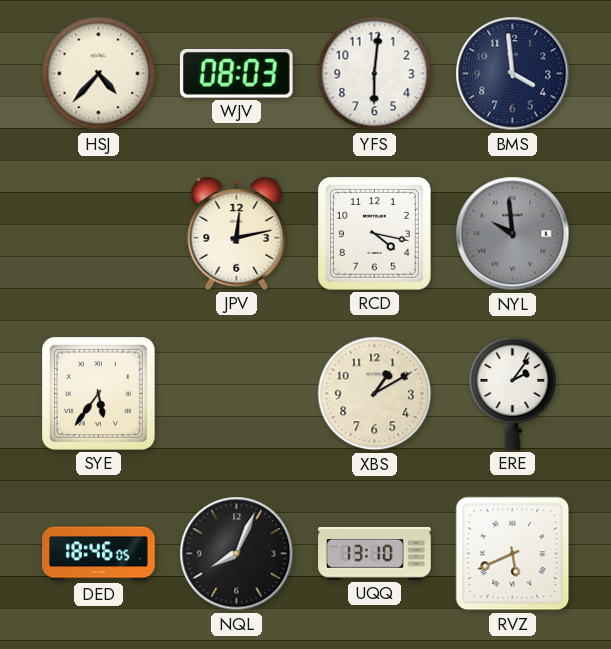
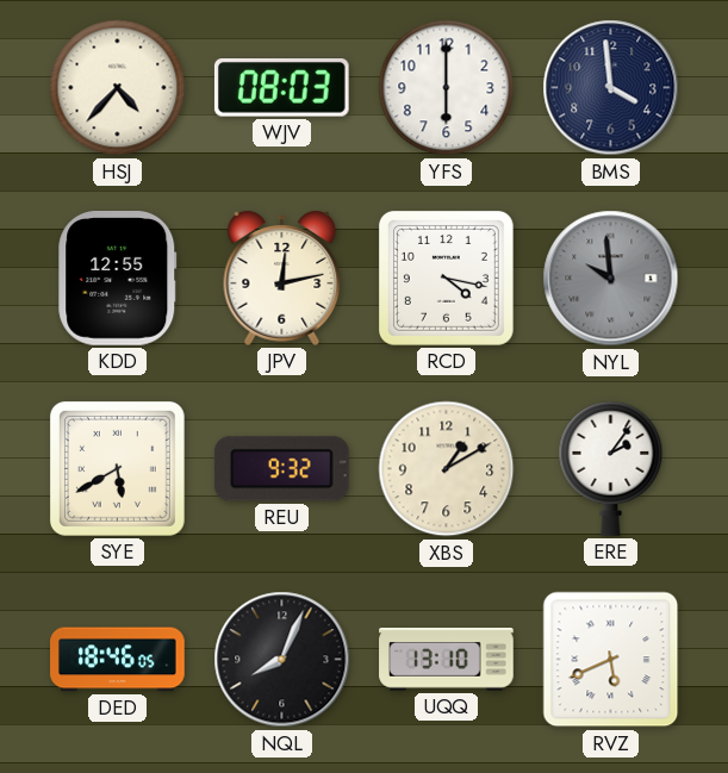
YFS: 6:01 -> 6:00
KDD: none -> 12:55
SYE: 5:36 -> 5:40
REU: none -> 9:32
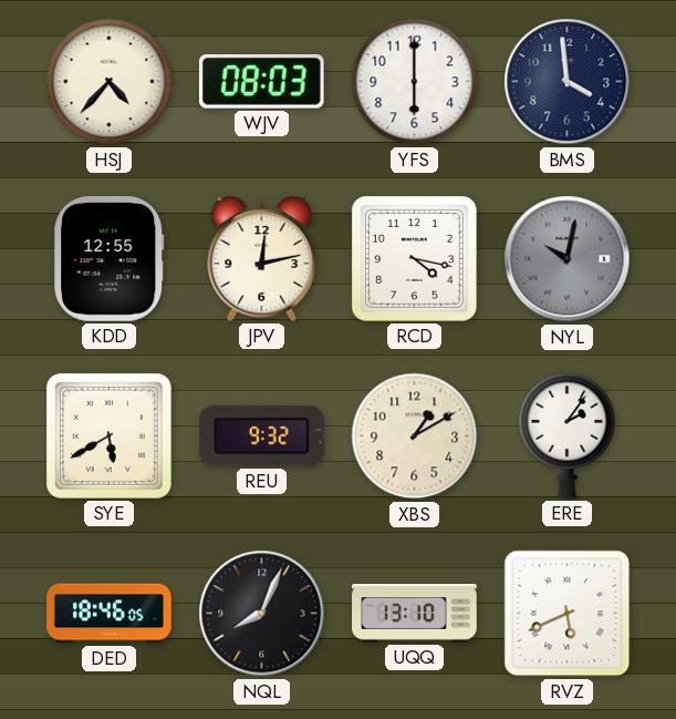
NYL: 9:59 -> 10:02
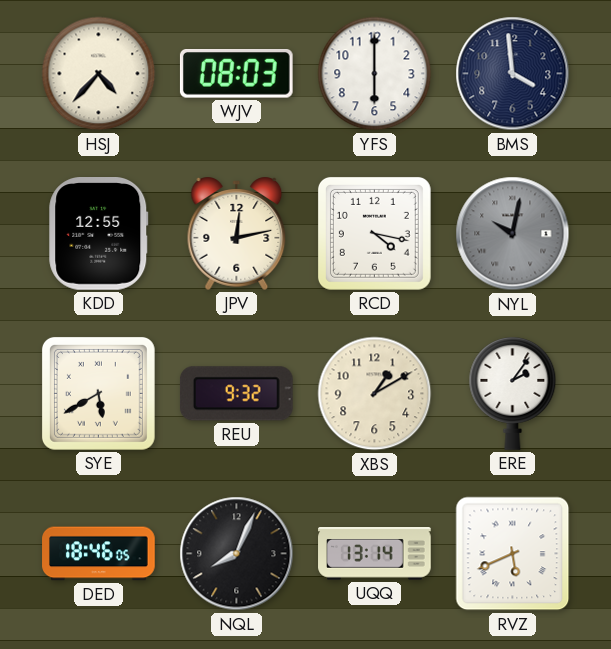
UQQ: 13:10 -> 13:14
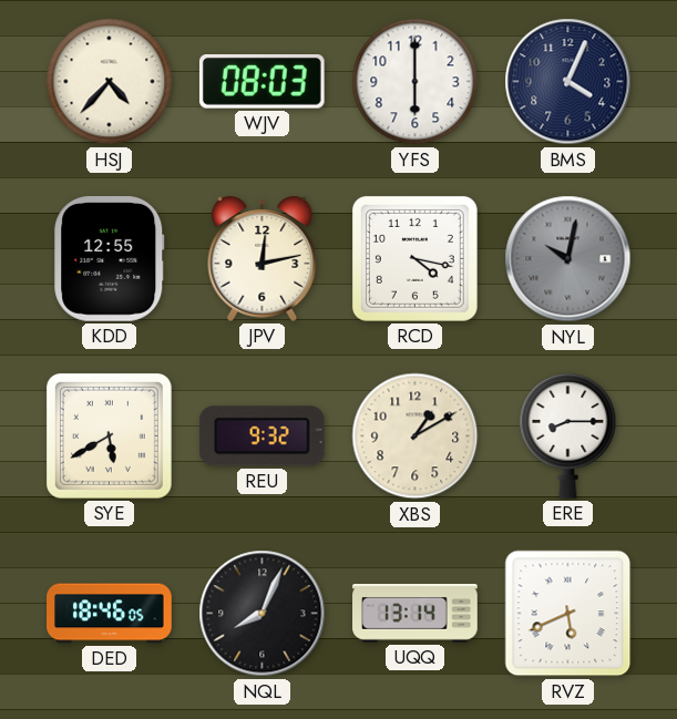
BMS: 3:59 -> 4:04
ERE: 2:06 -> 8:15
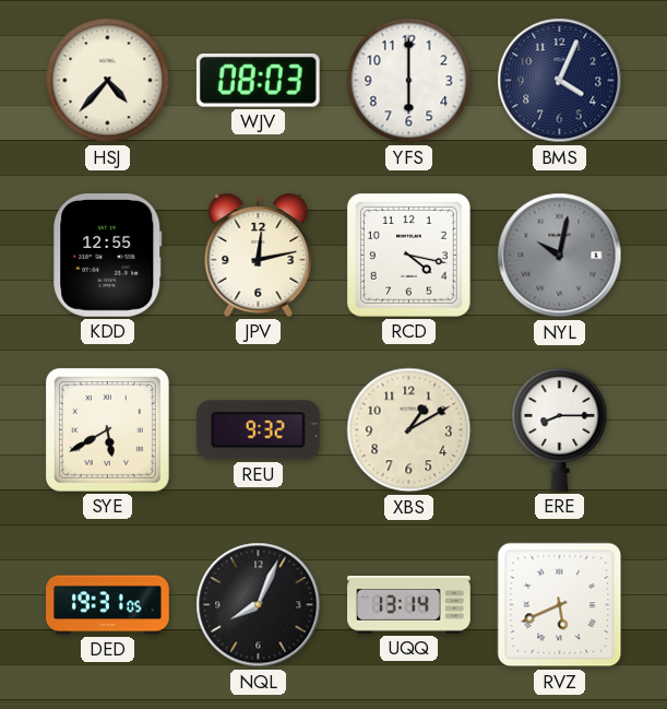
DED: 18:46 -> 19:31
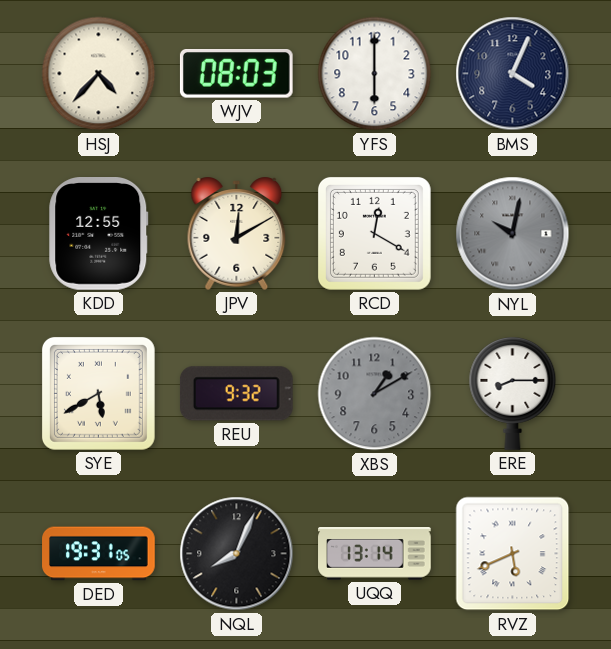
JPV: 12:13 -> 12:10
RCD: 4:17 -> 12:20
XBS dial: cream -> grey
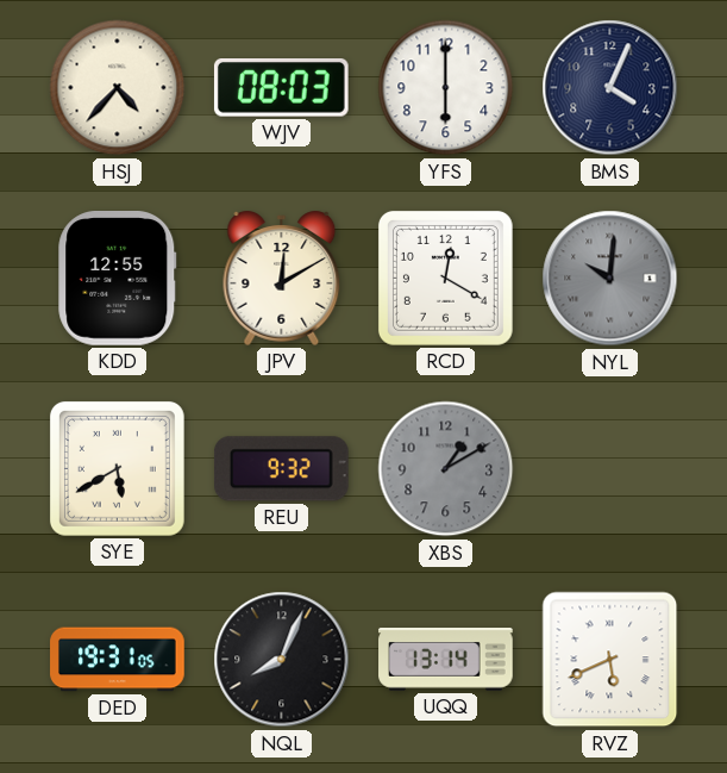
NYL: 10:02 -> 10:01
ERE: 8:15 -> none
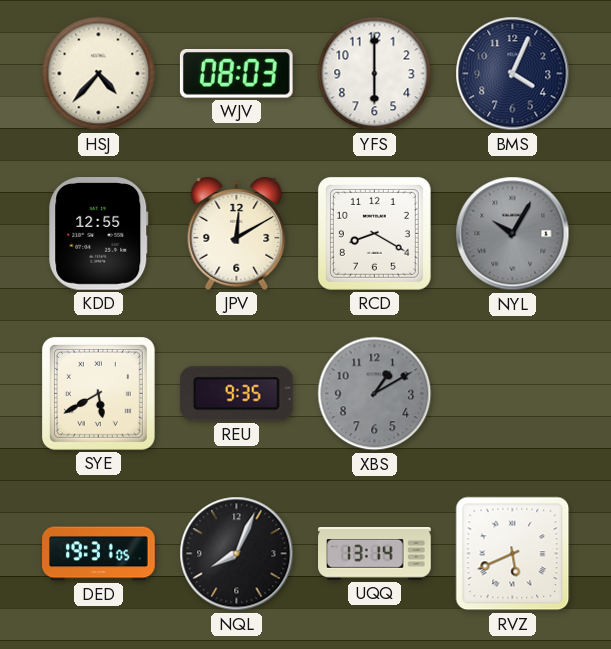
RCD: 12:20 -> 8:20
NYL: 10:01 -> 10:05
REU: 9:32 -> 9:35
